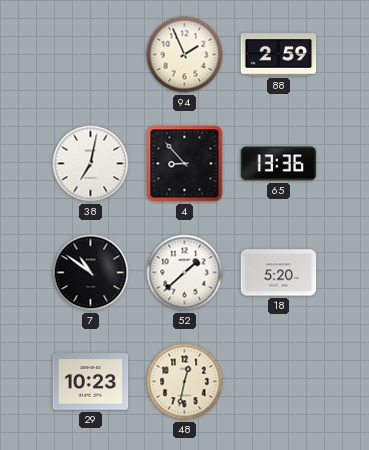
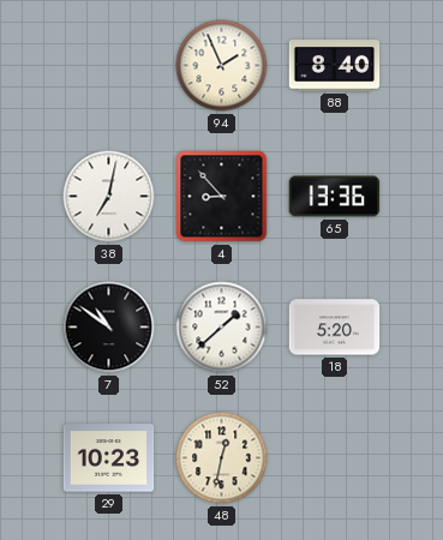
88: 2:59 -> 8:40
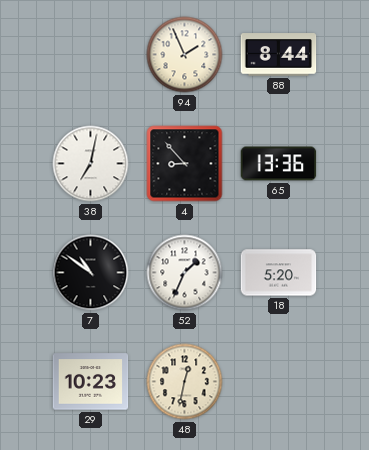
88: 8:40 -> 8:44
52: 1:38 -> 1:34
